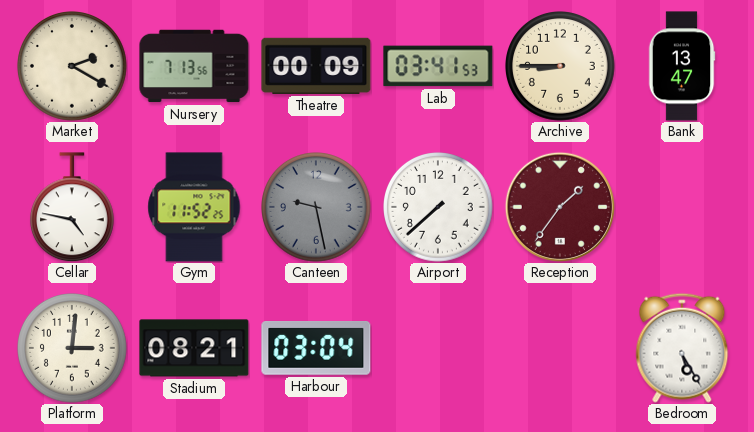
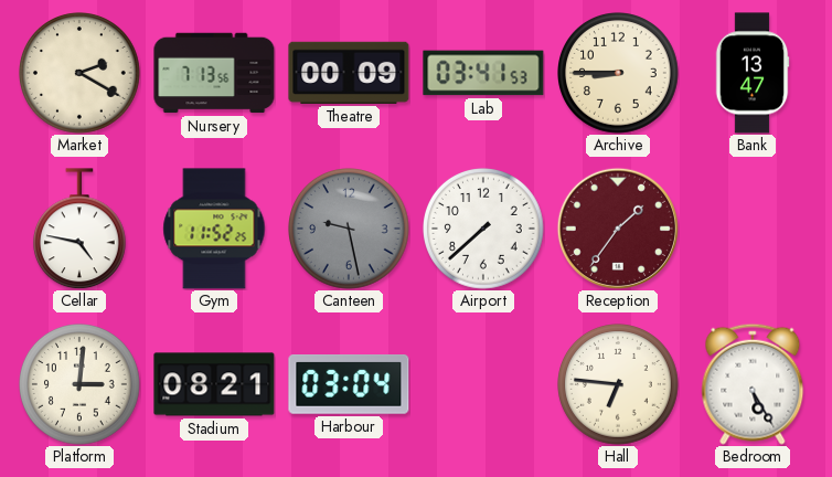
Hall: none -> 6:46
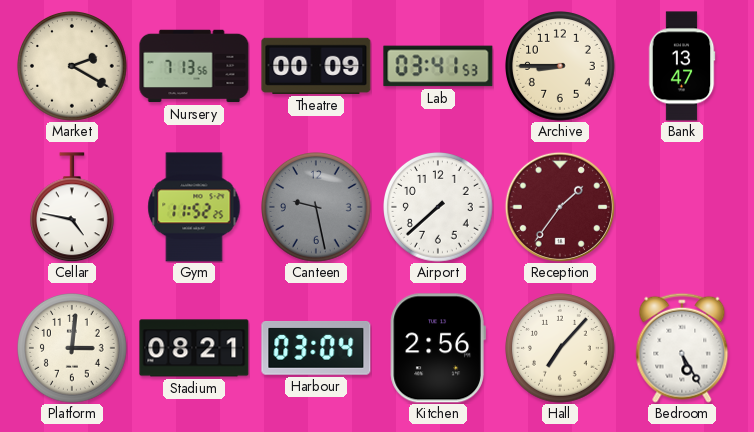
Kitchen: none -> 2:56
Hall: 6:46 -> 7:07
